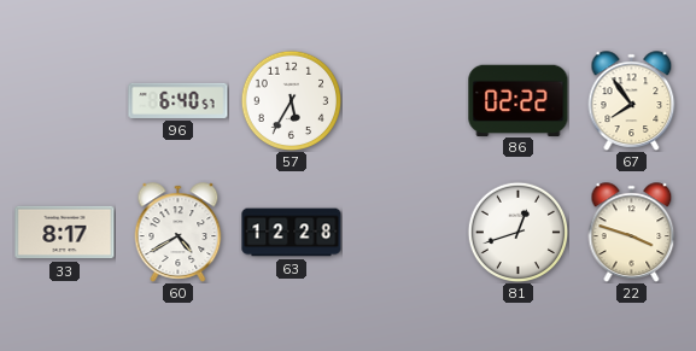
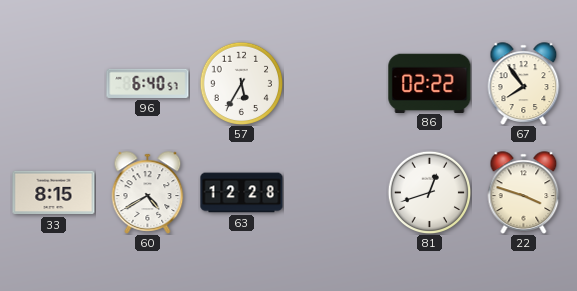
33: 8:17 -> 8:15
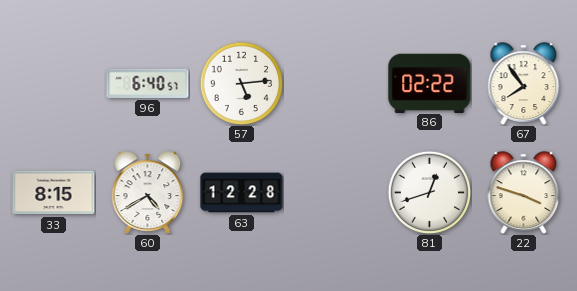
57: 5:35 -> 5:14
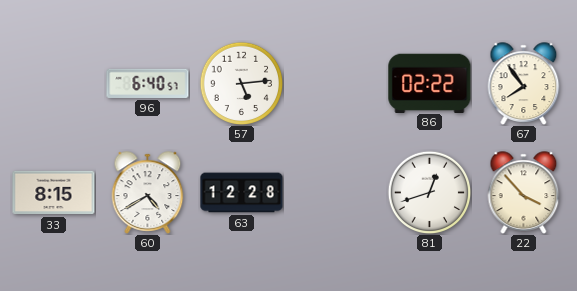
22: 3:48 -> 3:53
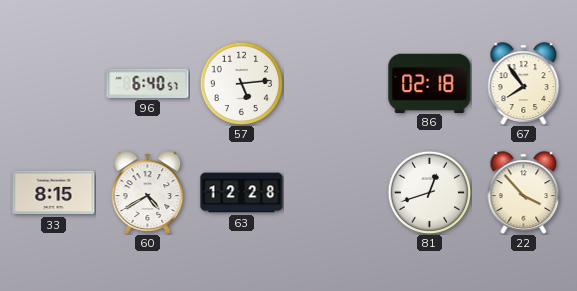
86: 02:22 -> 02:18
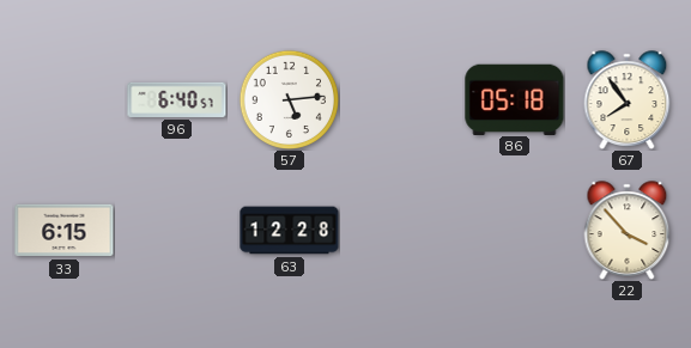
86: 02:18 -> 05:18
33: 8:15 -> 6:15
60: 4:40 -> none
81: 12:42 -> none
